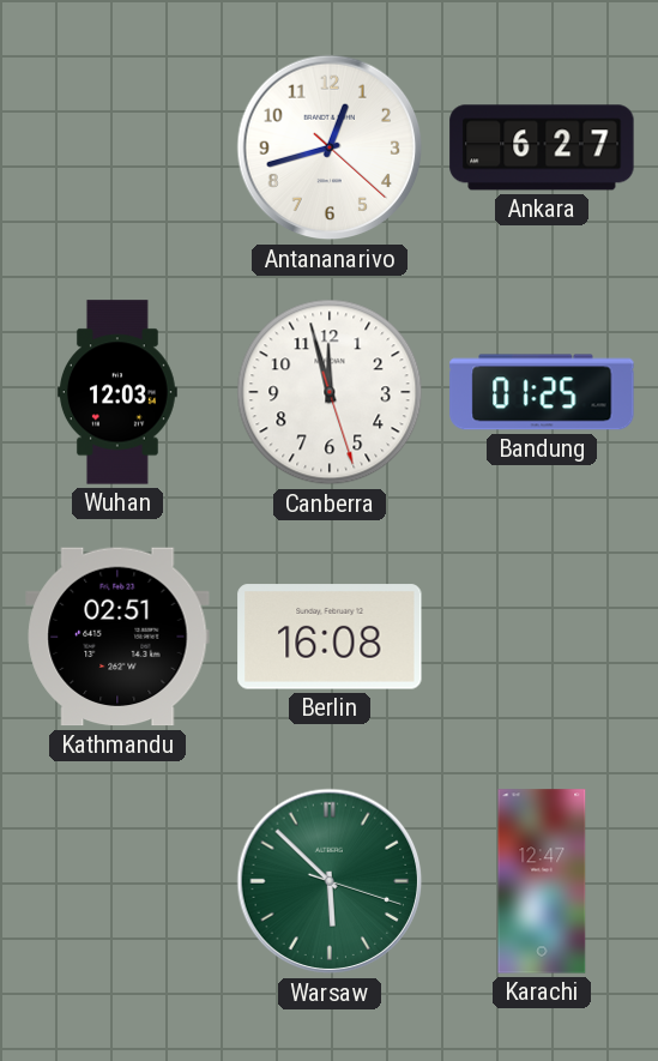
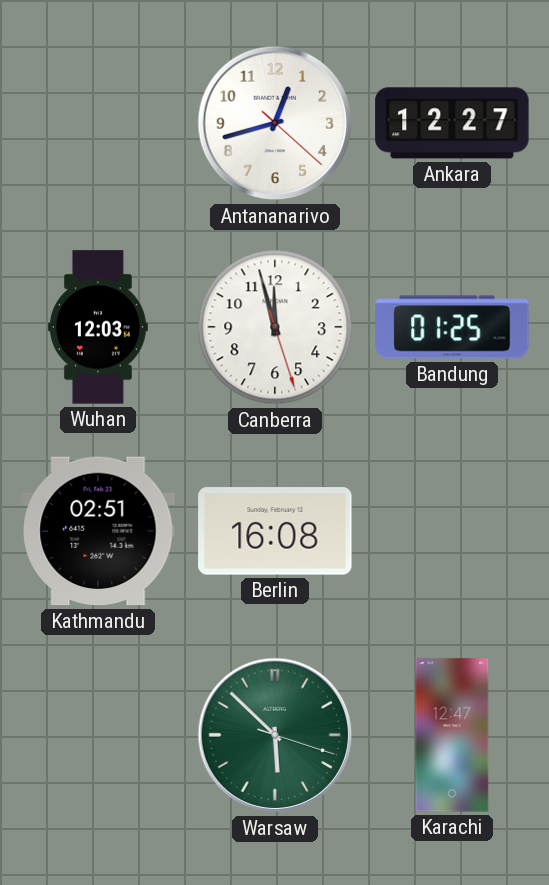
Ankara: 6:27 -> 12:27
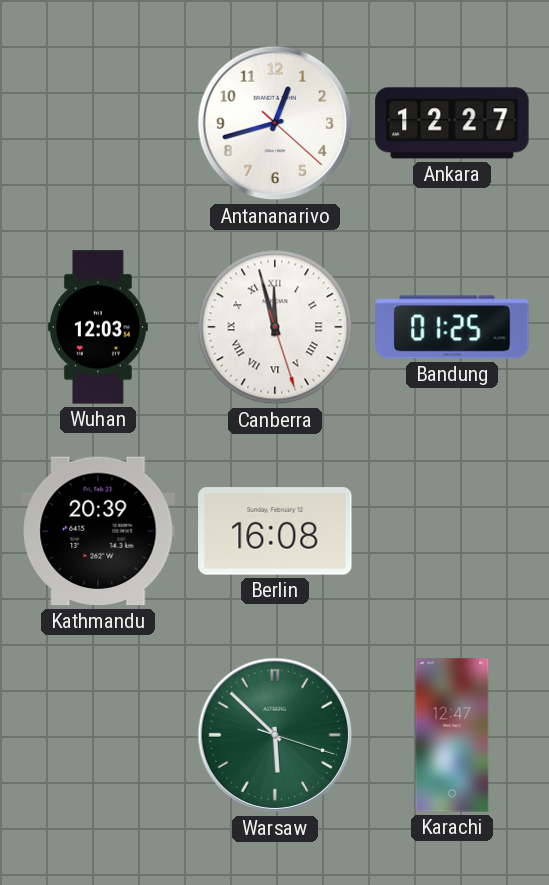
Canberra numerals: Arabic -> Roman
Kathmandu: 02:51 -> 20:39
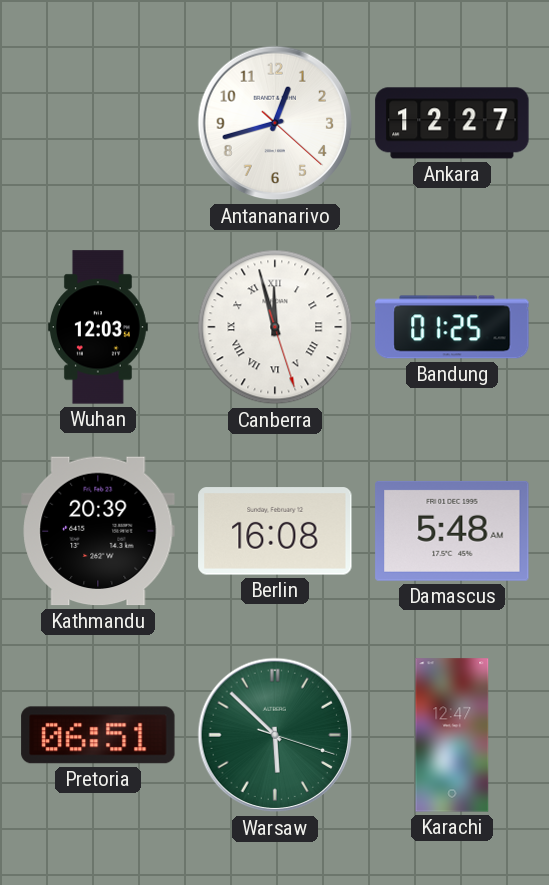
Damascus: none -> 5:48
Pretoria: none -> 06:51
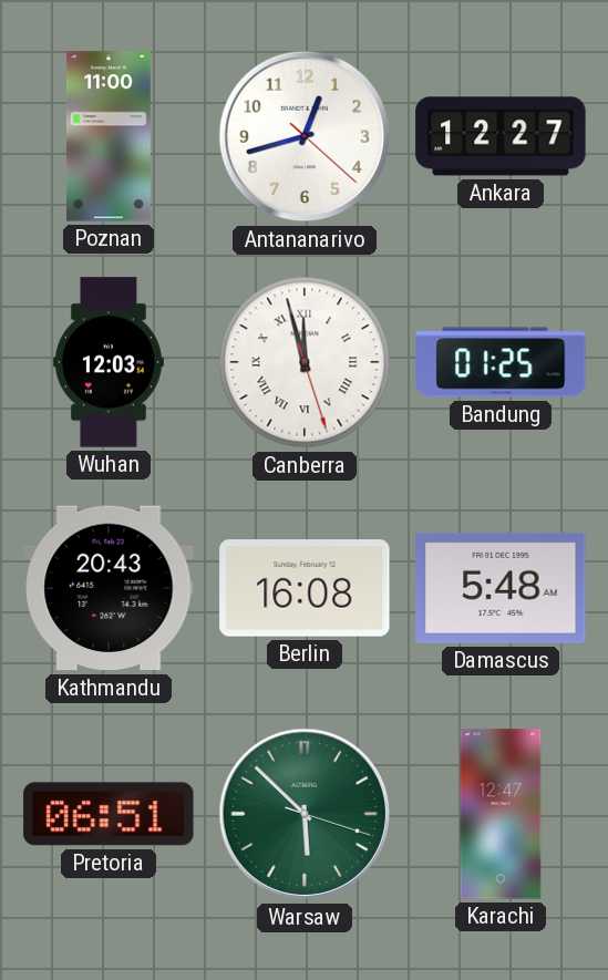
Poznan: none -> 11:00
Kathmandu: 20:39 -> 20:43
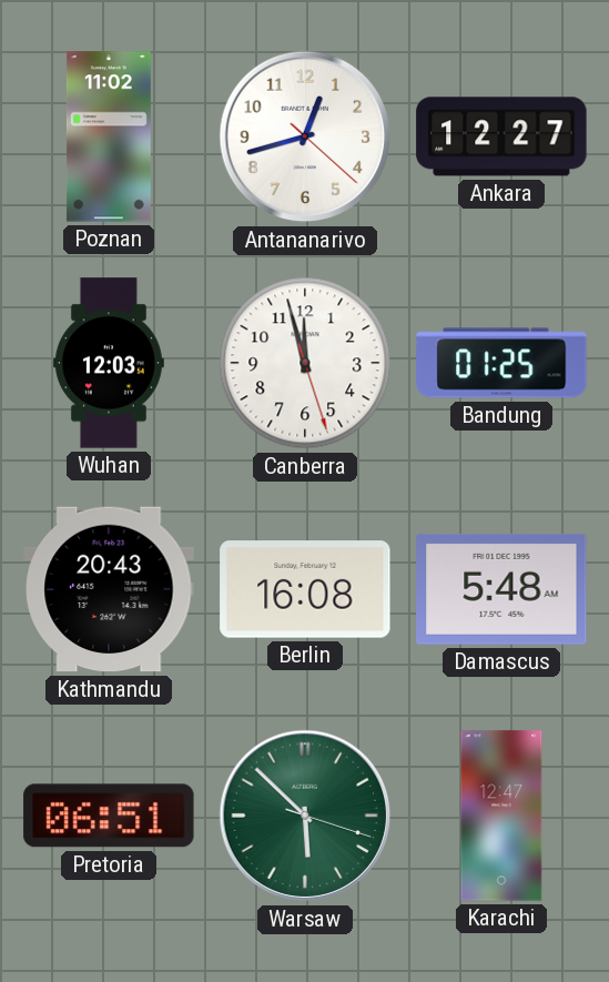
Poznan: 11:00 -> 11:02
Canberra numerals: Roman -> Arabic
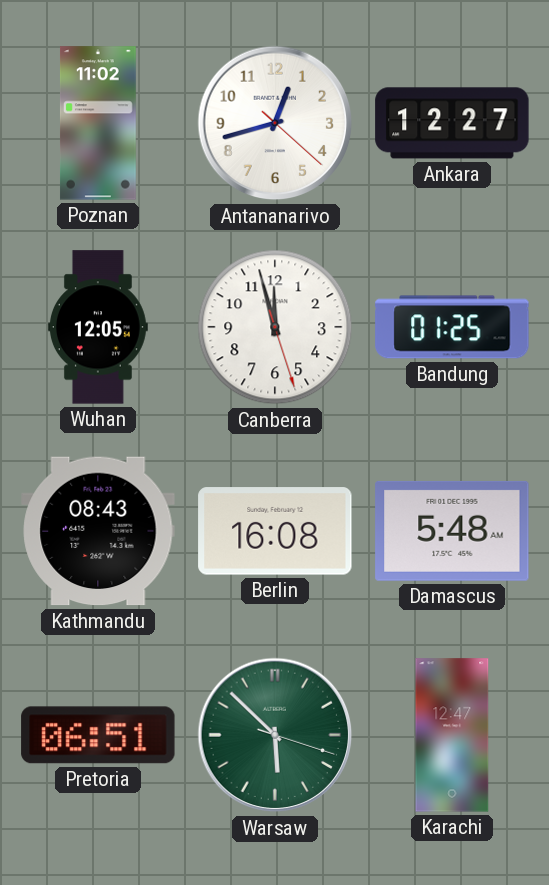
Wuhan: 12:03 -> 12:05
Kathmandu: 20:43 -> 08:43
